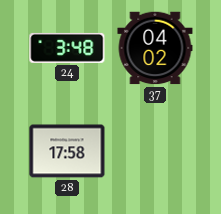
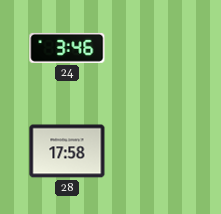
24: 3:48 -> 3:46
37: 04:02 -> none
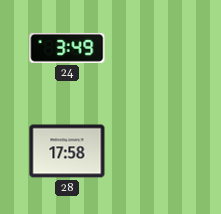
24: 3:46 -> 3:49
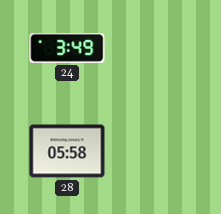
28: 17:58 -> 05:58
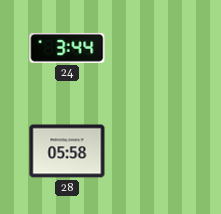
24: 3:49 -> 3:44
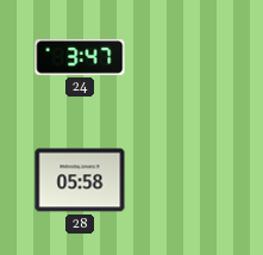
24: 3:44 -> 3:47
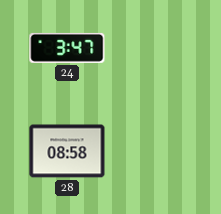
28: 05:58 -> 08:58
